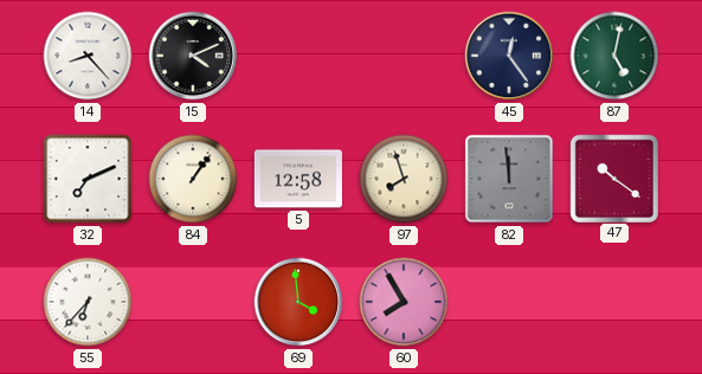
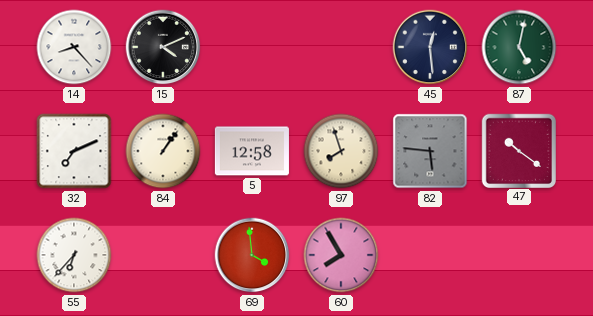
45: 12:24 -> 12:29
82: 11:59 -> 5:46
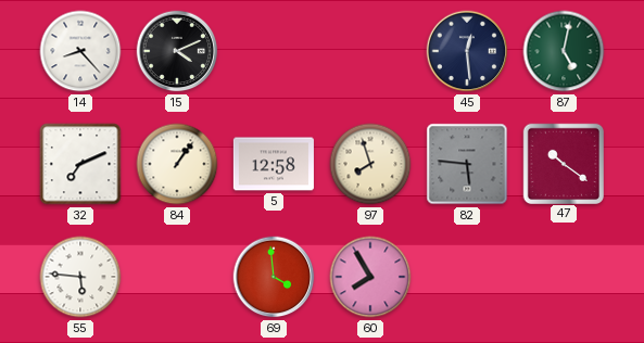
55: 6:37 -> 5:46
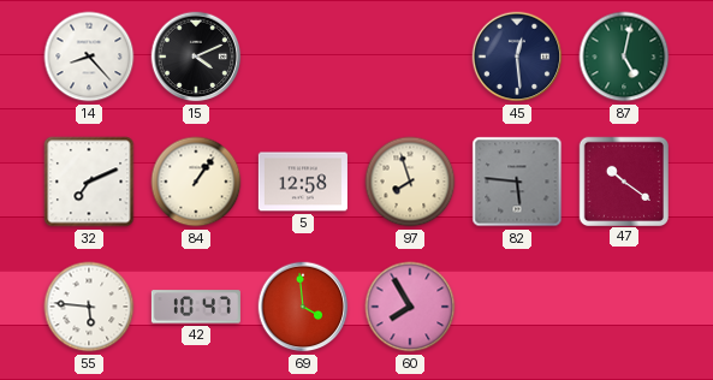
42: none -> 10:47
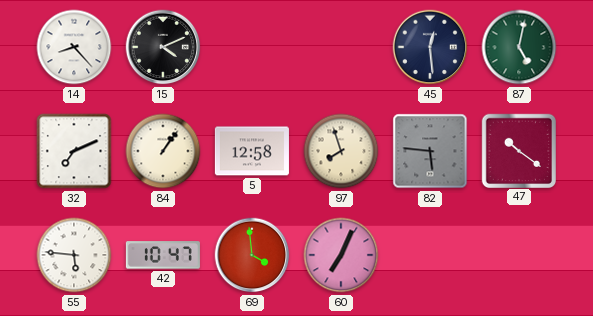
60: 7:55 -> 7:04
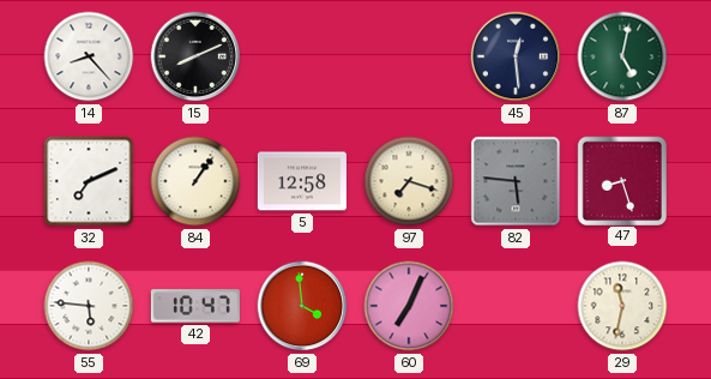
15: 4:11 -> 8:11
97: 7:57 -> 7:18
47: 10:21 -> 8:27
29: none -> 11:32
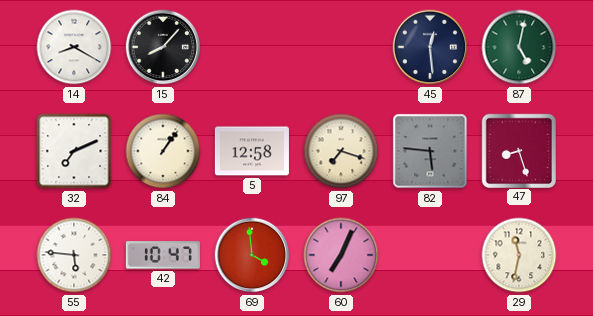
14: 8:23 -> 8:20
15: 8:11 -> 8:07
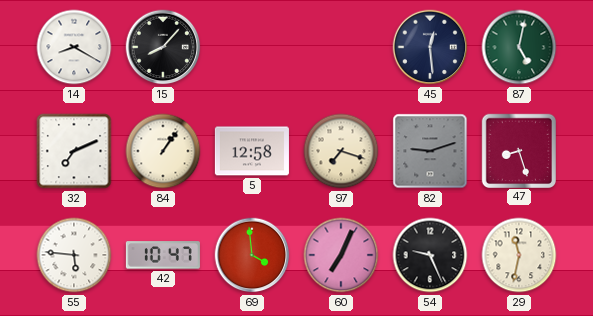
82: 5:46 -> 9:12
54: none -> 9:26
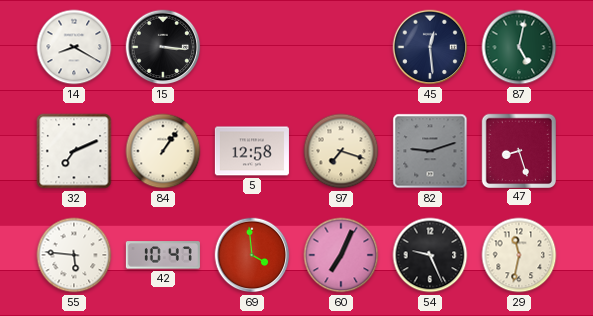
15: 8:07 -> 3:16
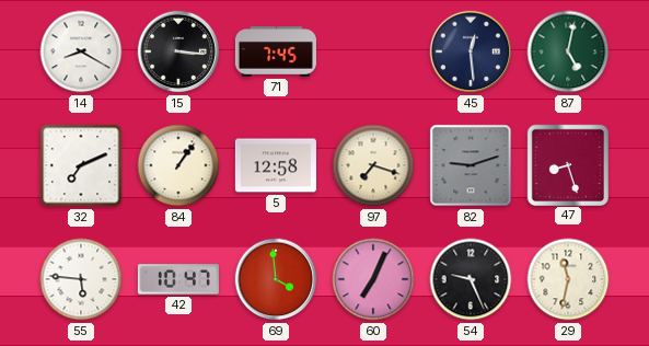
71: none -> 7:45
